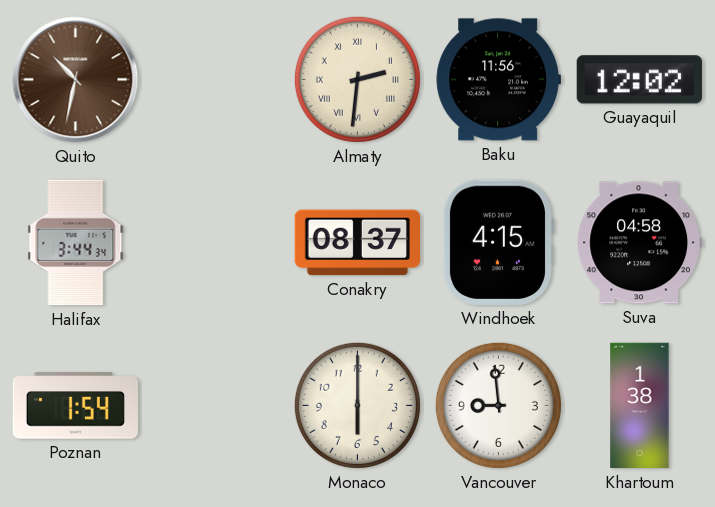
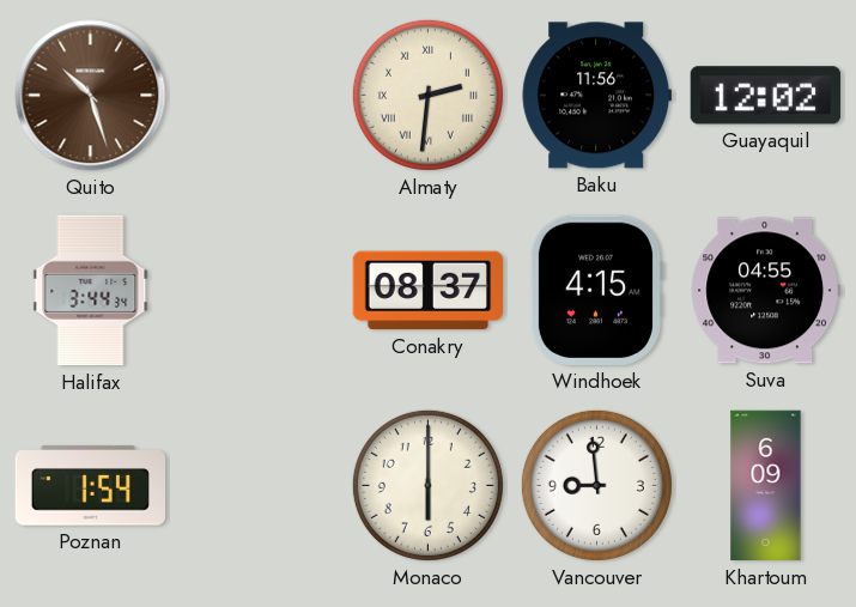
Quito: 10:32 -> 10:27
Suva: 04:58 -> 04:55
Khartoum: 1:38 -> 6:09
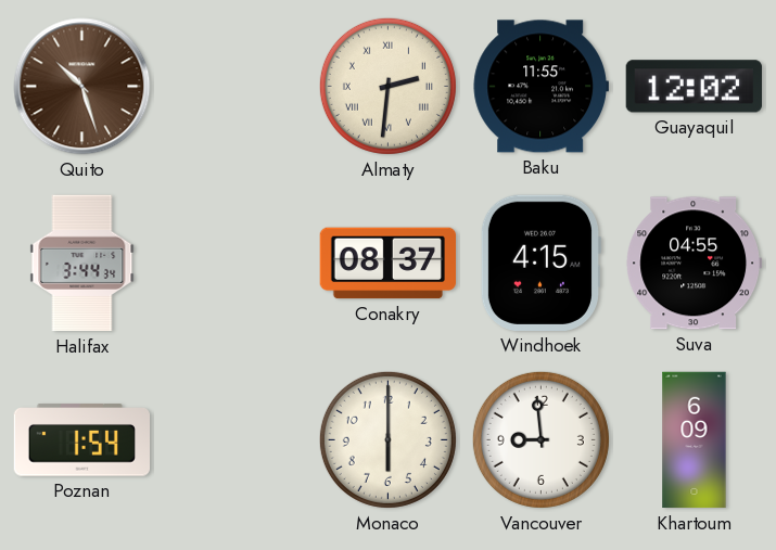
Baku: 11:56 -> 11:55
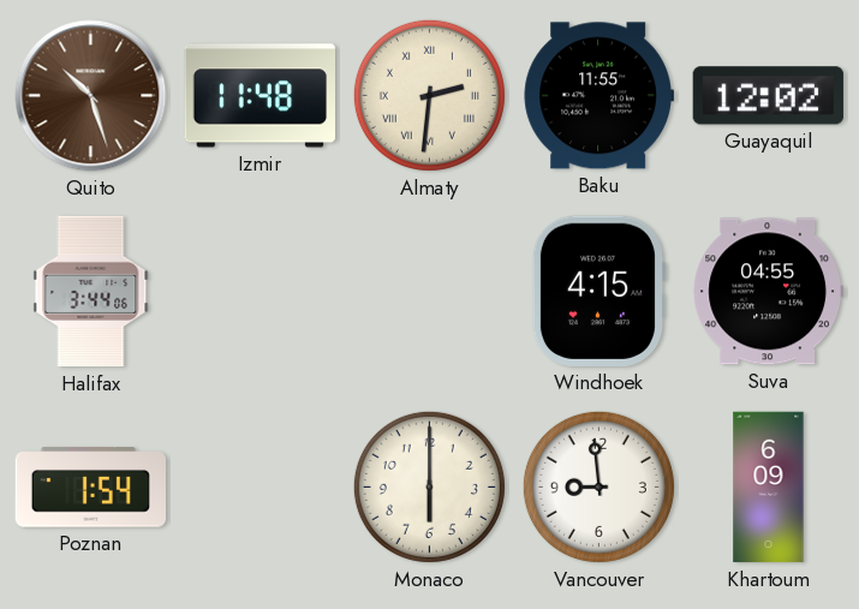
Izmir: none -> 11:48
Halifax: 3:44:34 -> 3:44:06
Conakry: 08:37 -> none
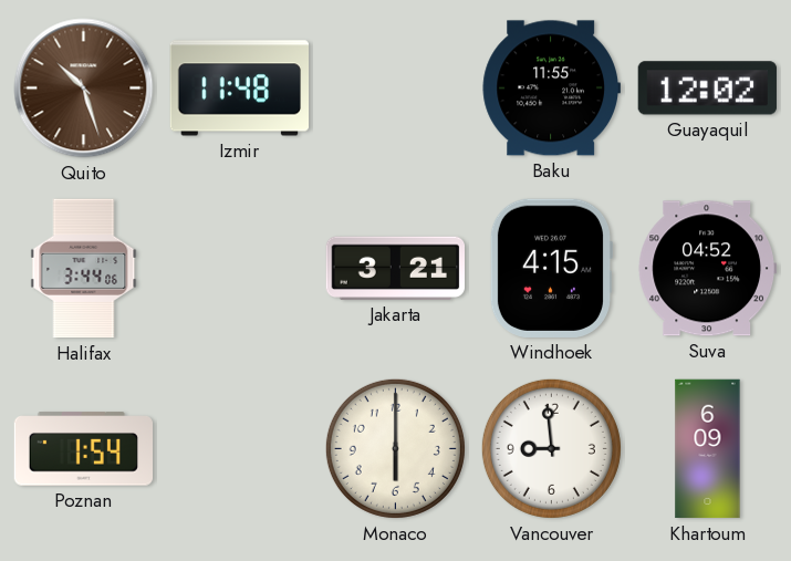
Almaty: 2:31 -> none
Jakarta: none -> 3:21
Suva: 04:55 -> 04:52
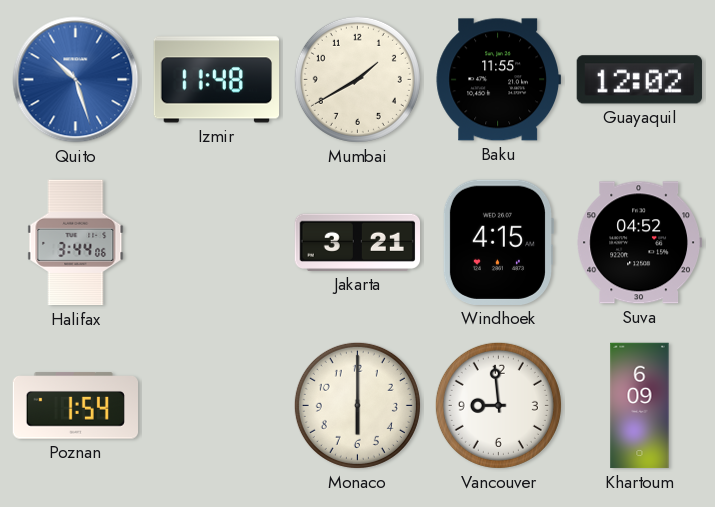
Quito dial: brown -> blue
Mumbai: none -> 1:40
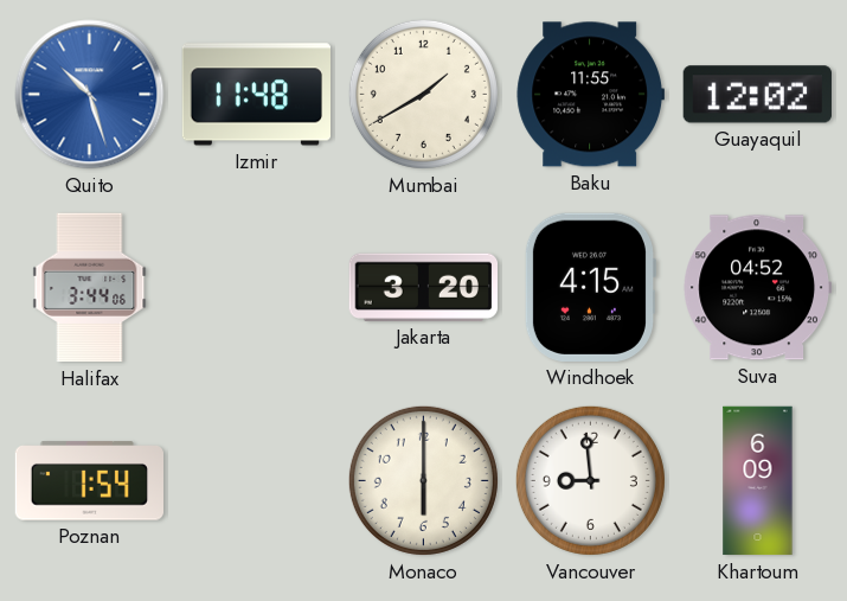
Jakarta: 3:21 -> 3:20
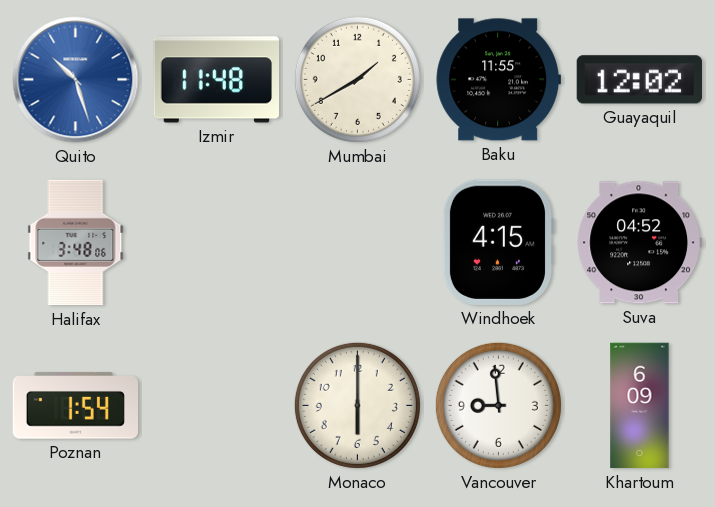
Halifax: 3:44 -> 3:48
Jakarta: 3:20 -> none
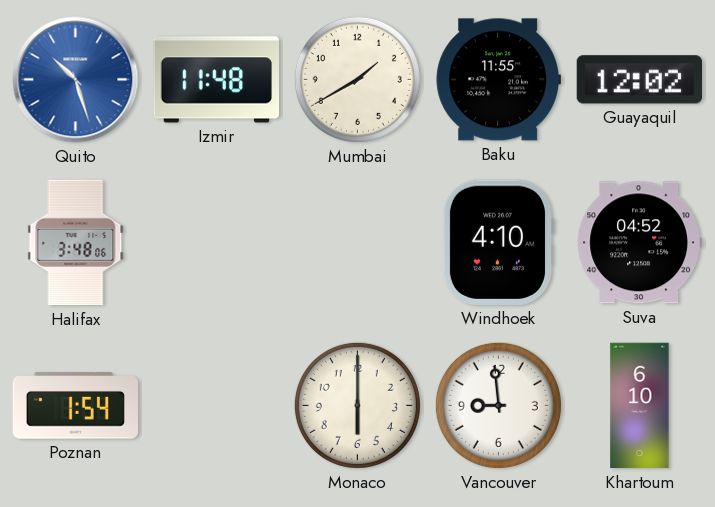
Windhoek: 4:15 -> 4:10
Khartoum: 6:09 -> 6:10
